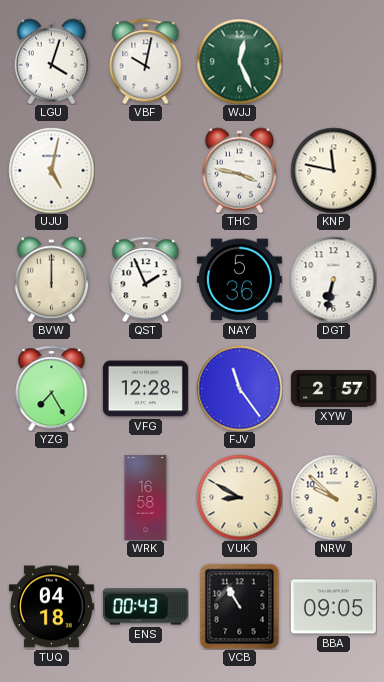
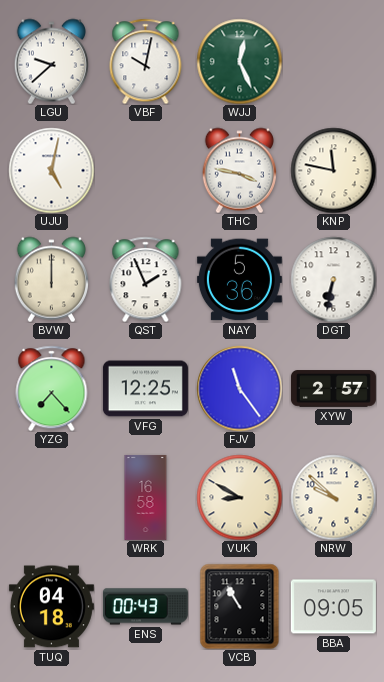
LGU: 4:03 -> 9:38
YZG: 7:25 -> 7:23
VFG: 12:28 -> 12:25
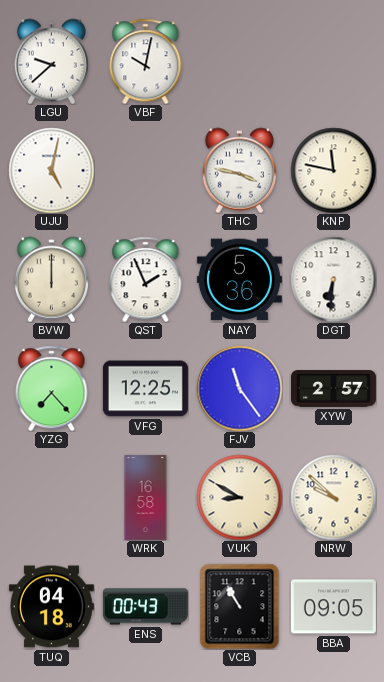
WJJ: 12:26 -> none
DGT: 6:32 -> 6:31
